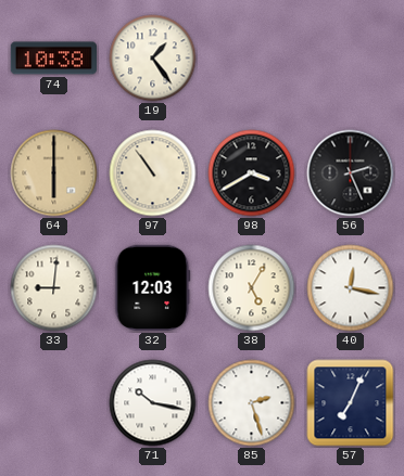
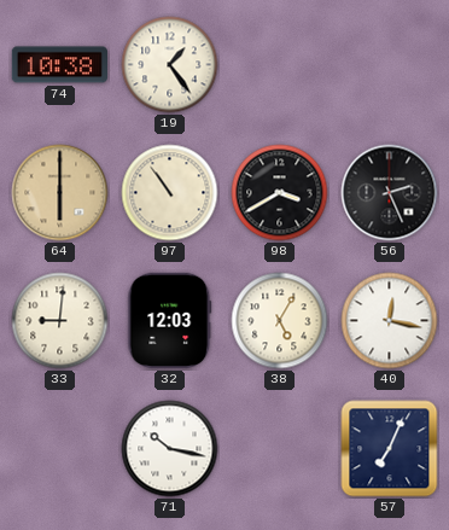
85: 2:27 -> none
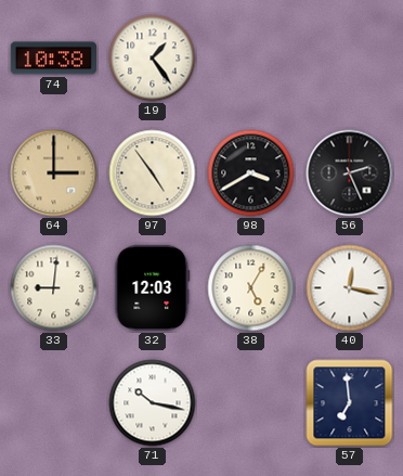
64: 6:00 -> 3:00
97: 10:54 -> 4:54
57: 7:04 -> 6:59
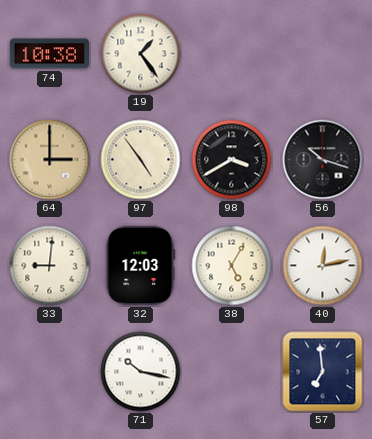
56: 2:26 -> 10:18
40: 12:17 -> 12:13
